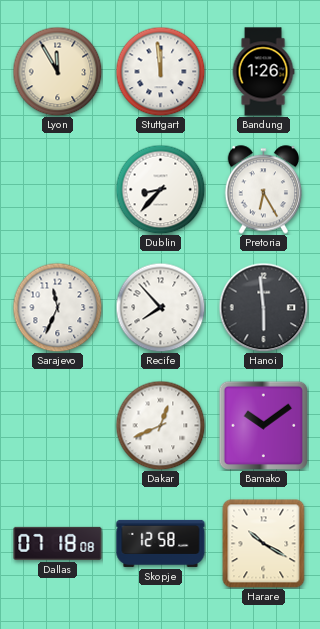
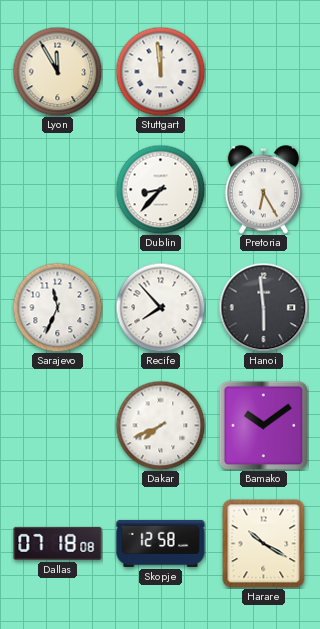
Bandung: 1:26 -> none
Dakar: 12:41 -> 7:41
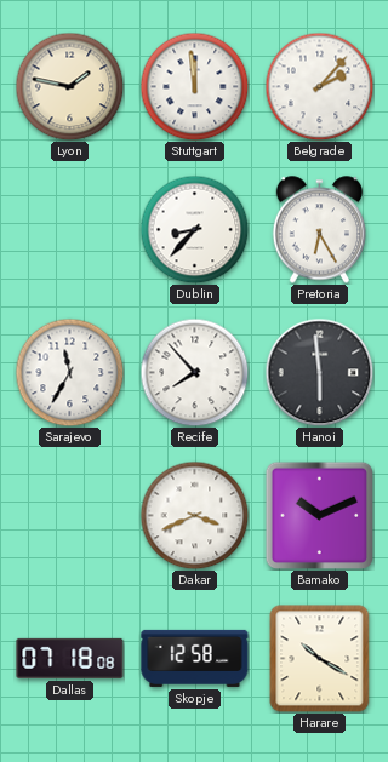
Lyon: 11:55 -> 1:47
Belgrade: none -> 2:07
Sarajevo: 11:34 -> 11:35
Dakar: 7:41 -> 3:41
Bamako: 10:09 -> 10:11
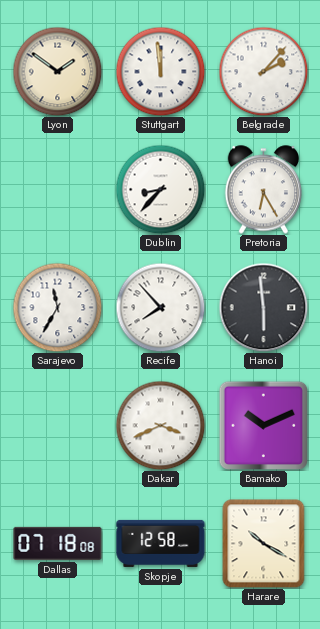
Lyon: 1:47 -> 1:51
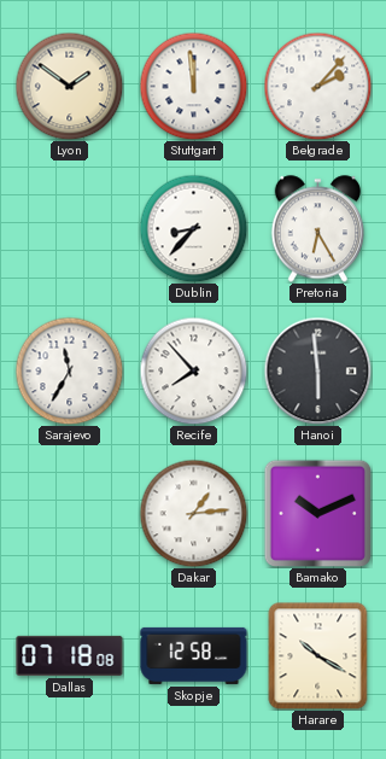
Dakar: 3:41 -> 1:14
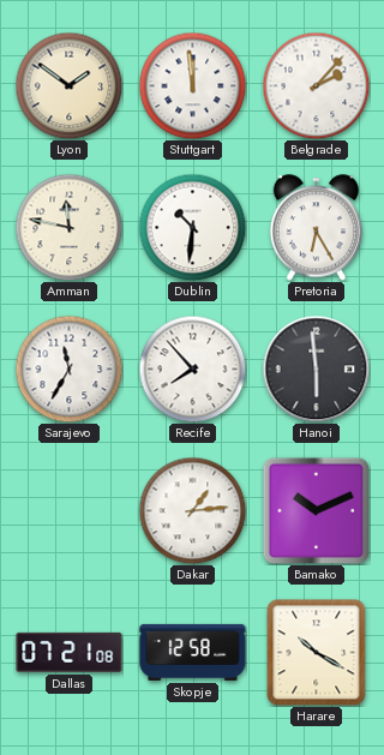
Amman: none -> 11:47
Dublin: 8:37 -> 10:31
Dallas: 07:18 -> 07:21
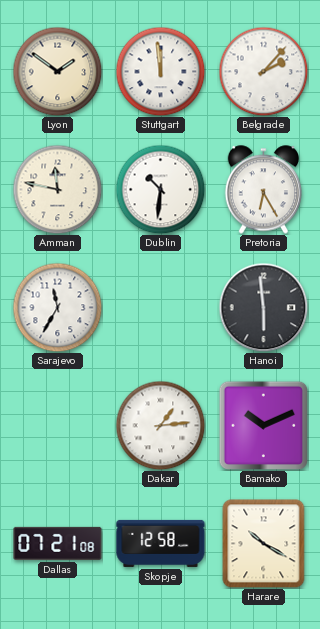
Recife: 7:53 -> none
